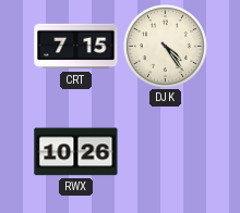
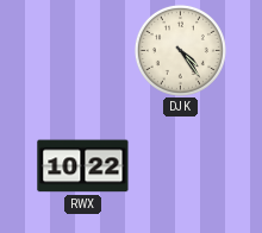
CRT: 7:15 -> none
RWX: 10:26 -> 10:22
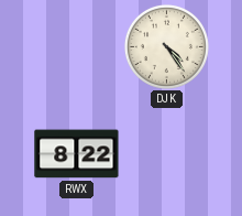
RWX: 10:22 -> 8:22
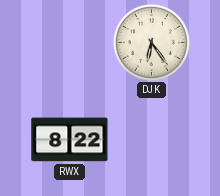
DJK: 4:24 -> 6:24
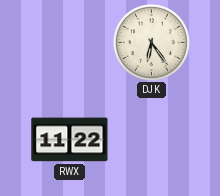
RWX: 8:22 -> 11:22
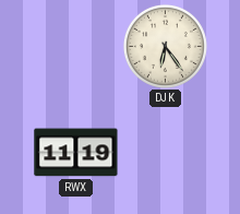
RWX: 11:22 -> 11:19
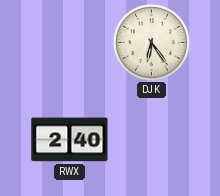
RWX: 11:19 -> 2:40
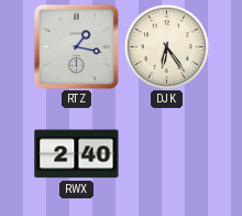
RTZ: none -> 1:17
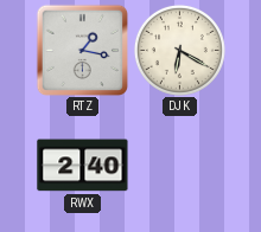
DJK: 6:24 -> 6:20
